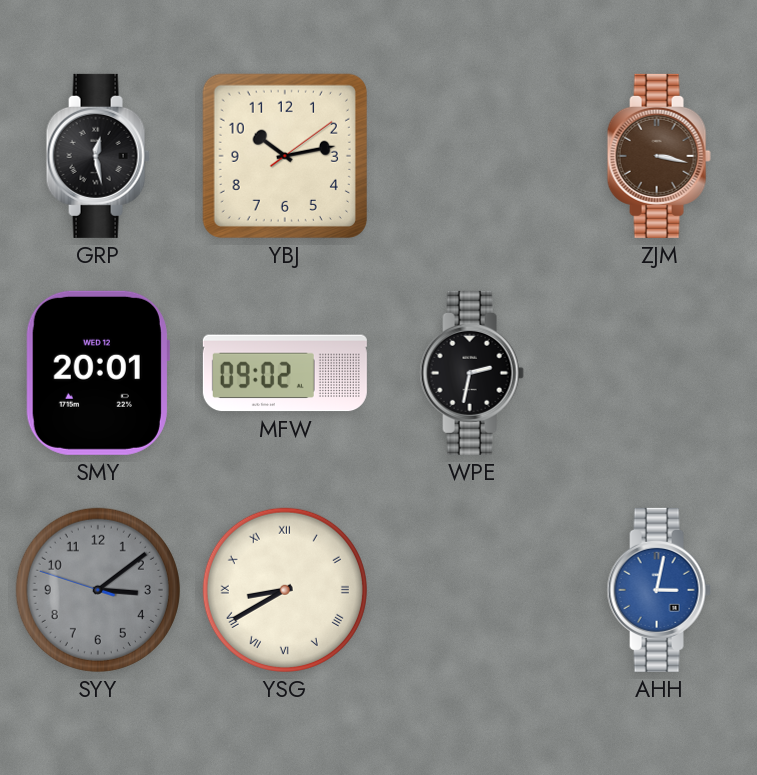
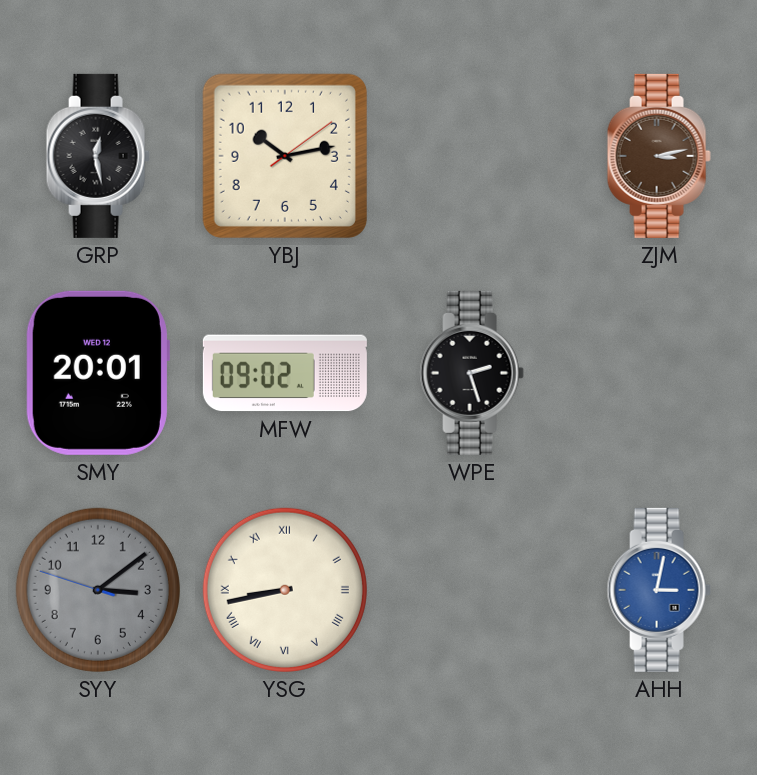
ZJM: 3:17 -> 3:13
WPE: 2:32 -> 2:27
YSG: 8:40 -> 8:43
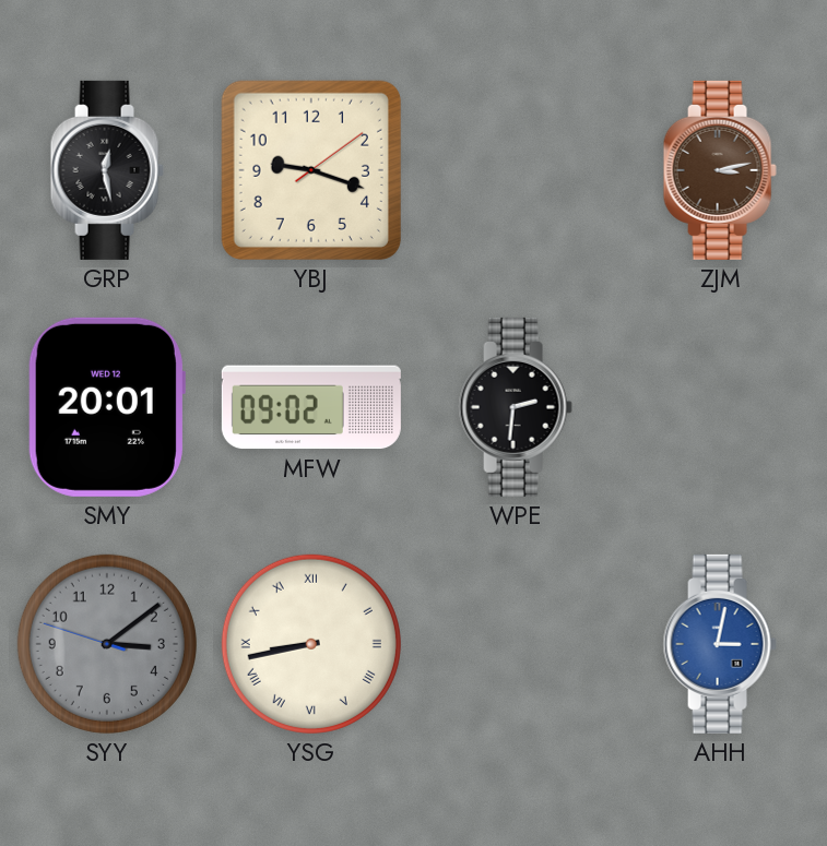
YBJ: 10:13 -> 9:18
WPE: 2:27 -> 2:31
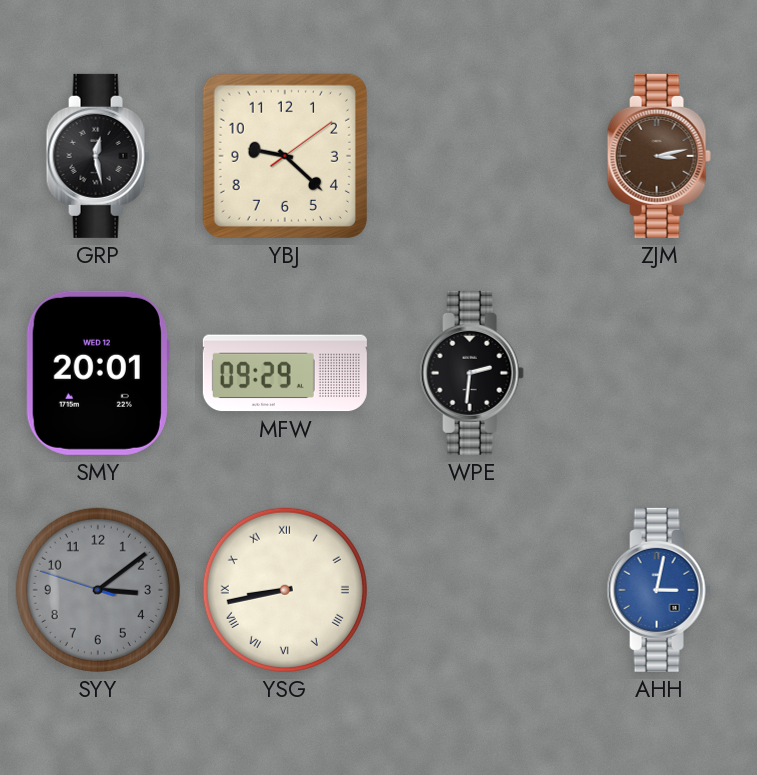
YBJ: 9:18 -> 9:22
MFW: 09:02 -> 09:29
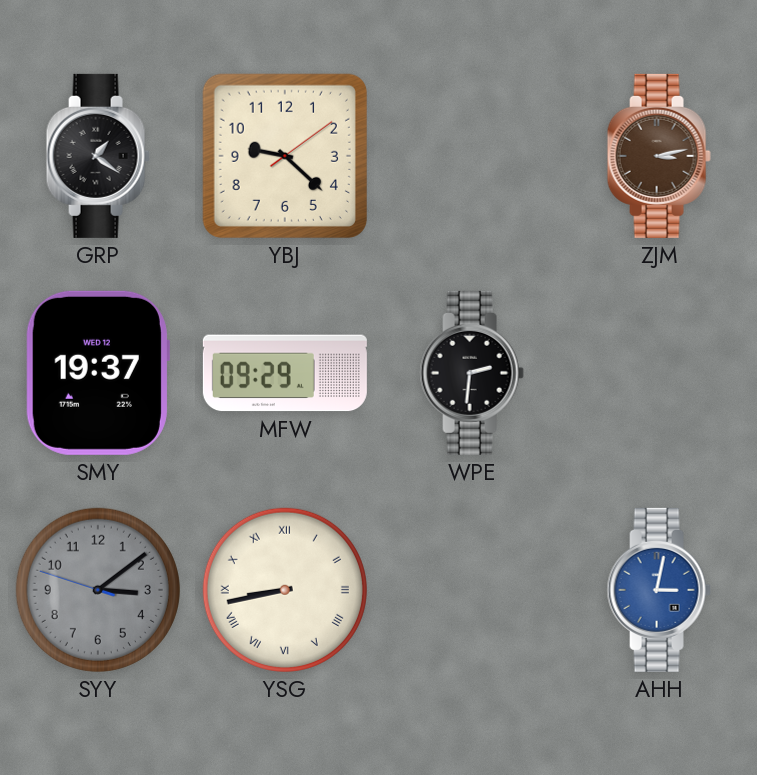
GRP: 12:28 -> 1:21
SMY: 20:01 -> 19:37
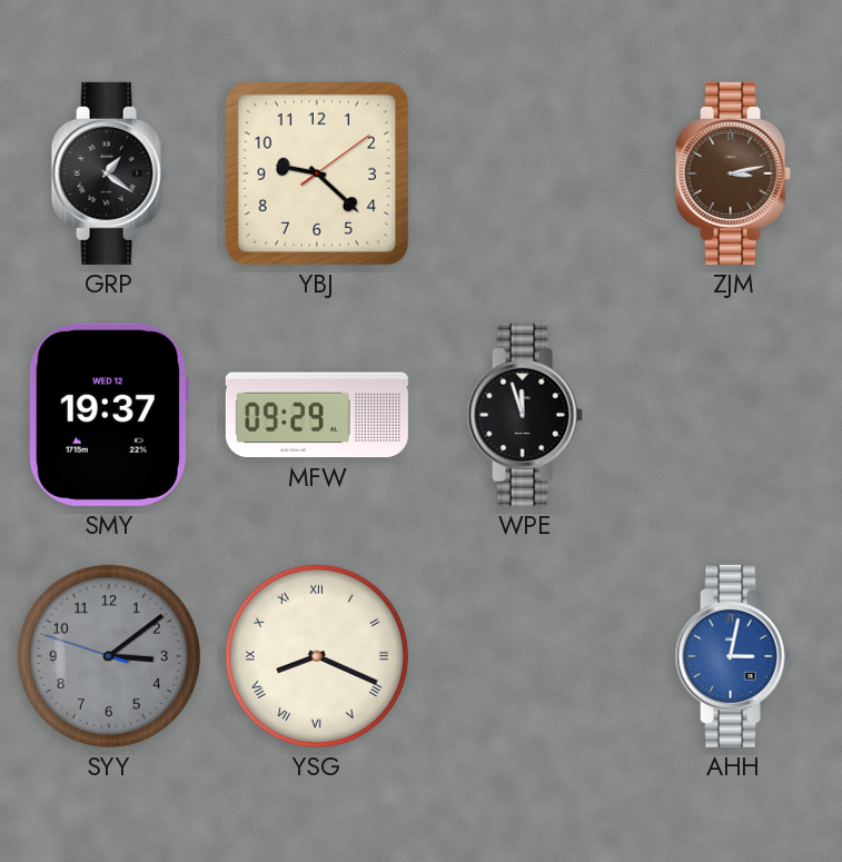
WPE: 2:31 -> 11:57
YSG: 8:43 -> 8:19
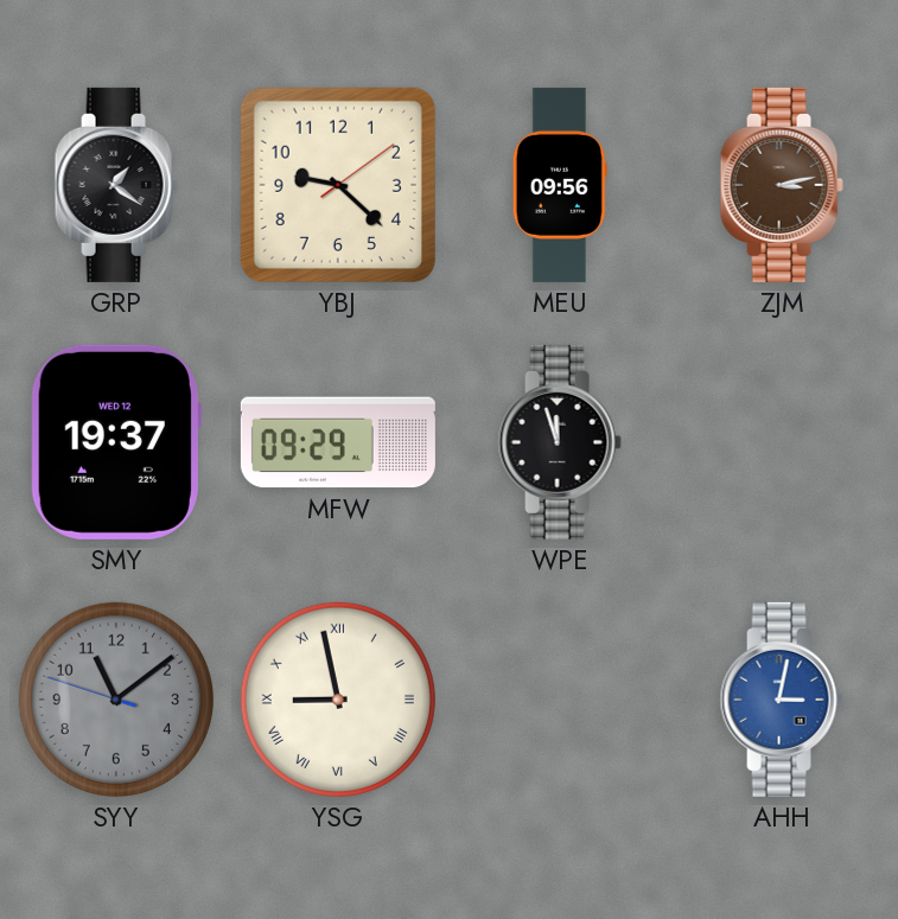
MEU: none -> 09:56
SYY: 3:08 -> 11:08
YSG: 8:19 -> 8:58
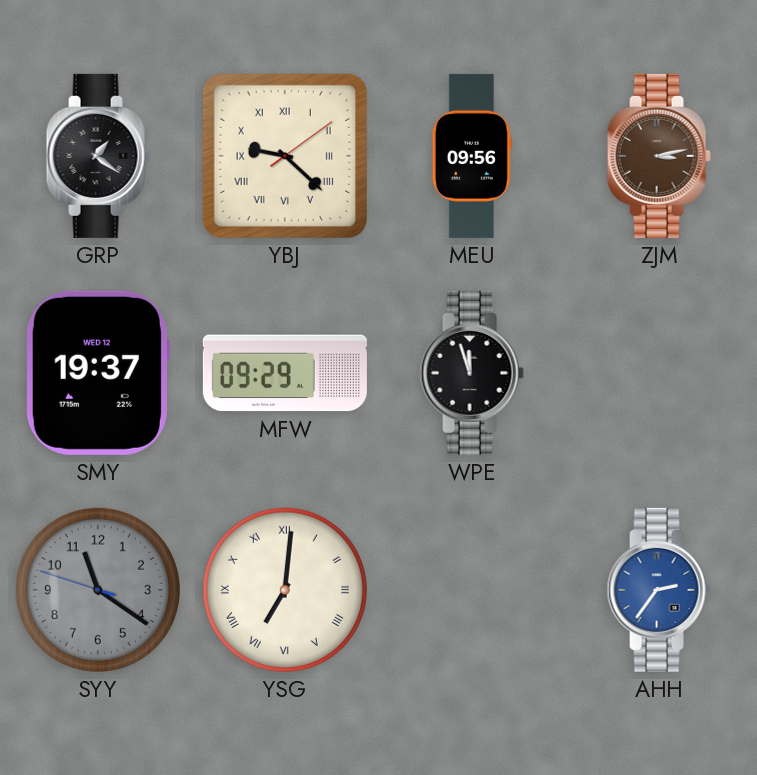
YBJ numerals: Arabic -> Roman
SYY: 11:08 -> 11:20
YSG: 8:58 -> 7:01
AHH: 3:02 -> 2:36
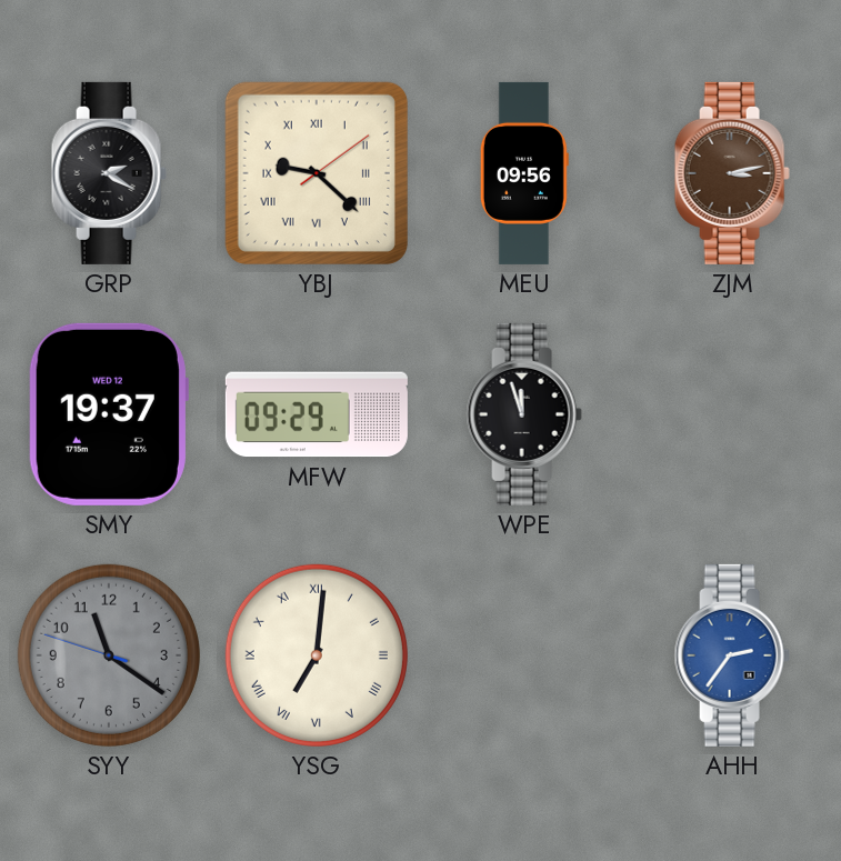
GRP: 1:21 -> 2:20
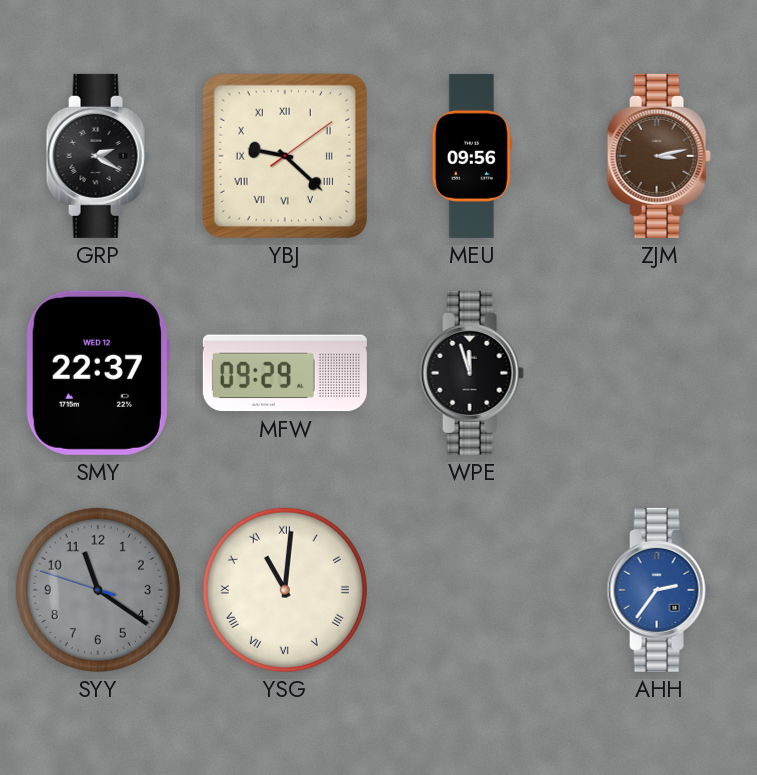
SMY: 19:37 -> 22:37
YSG: 7:01 -> 11:01
